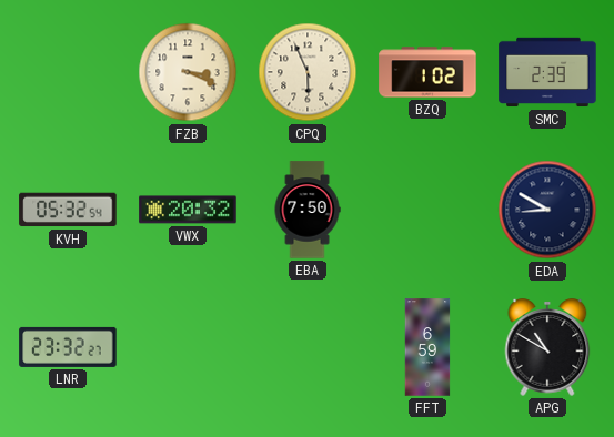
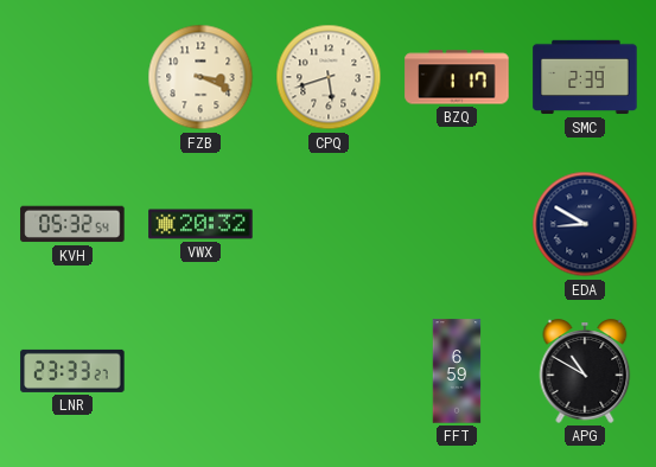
CPQ: 5:56 -> 5:42
BZQ: 1:02 -> 1:17
EBA: 7:50 -> none
LNR: 23:32 -> 23:33
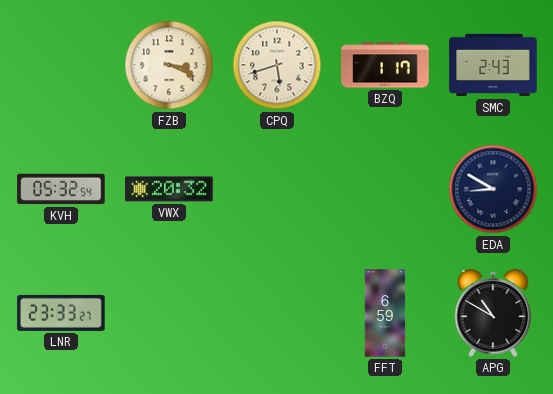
SMC: 2:39 -> 2:43
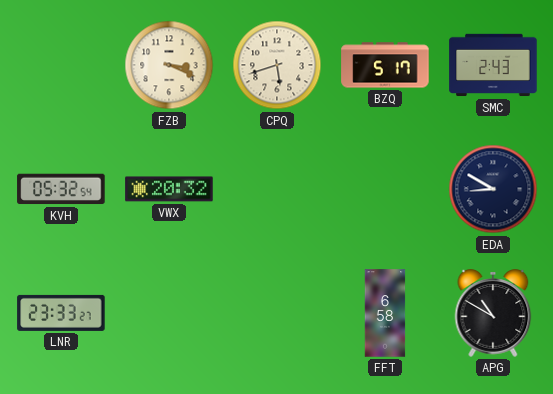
BZQ: 1:17 -> 5:17
FFT: 6:59 -> 6:58
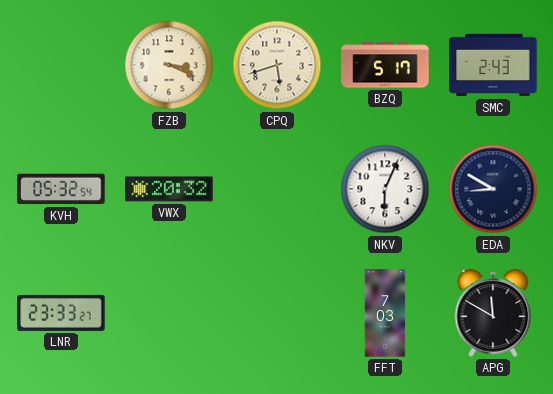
NKV: none -> 6:04
FFT: 6:58 -> 7:03
APG: 10:50 -> 11:50
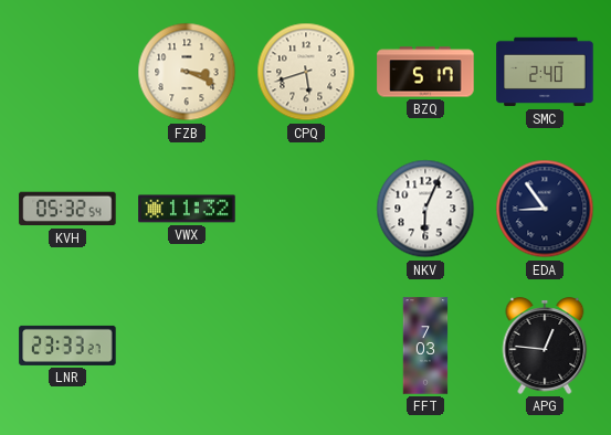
SMC: 2:43 -> 2:40
VWX: 20:32 -> 11:32
EDA: 8:50 -> 8:54
APG: 11:50 -> 12:46
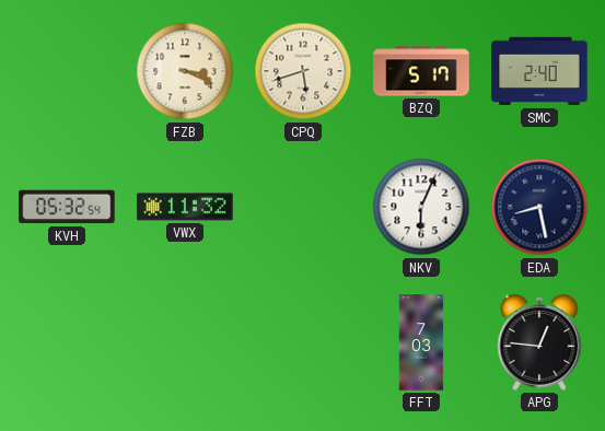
EDA: 8:54 -> 8:28
LNR: 23:33 -> none
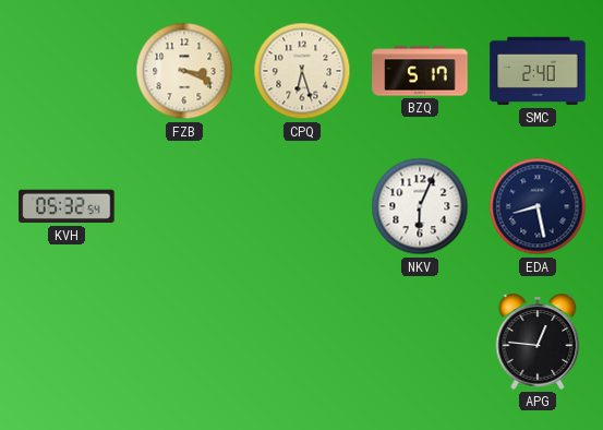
CPQ: 5:42 -> 6:27
VWX: 11:32 -> none
FFT: 7:03 -> none
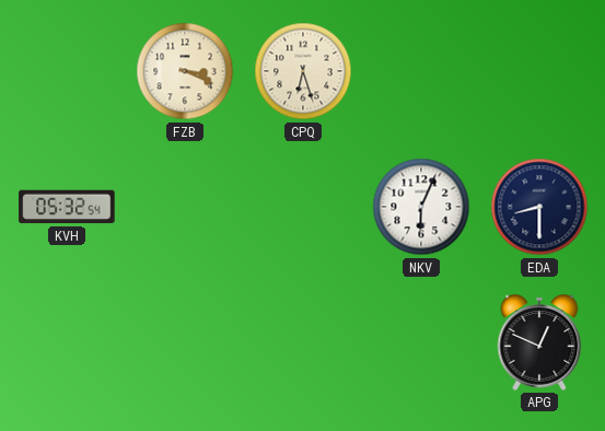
BZQ: 5:17 -> none
SMC: 2:40 -> none
EDA: 8:28 -> 8:30
APG: 12:46 -> 12:49
